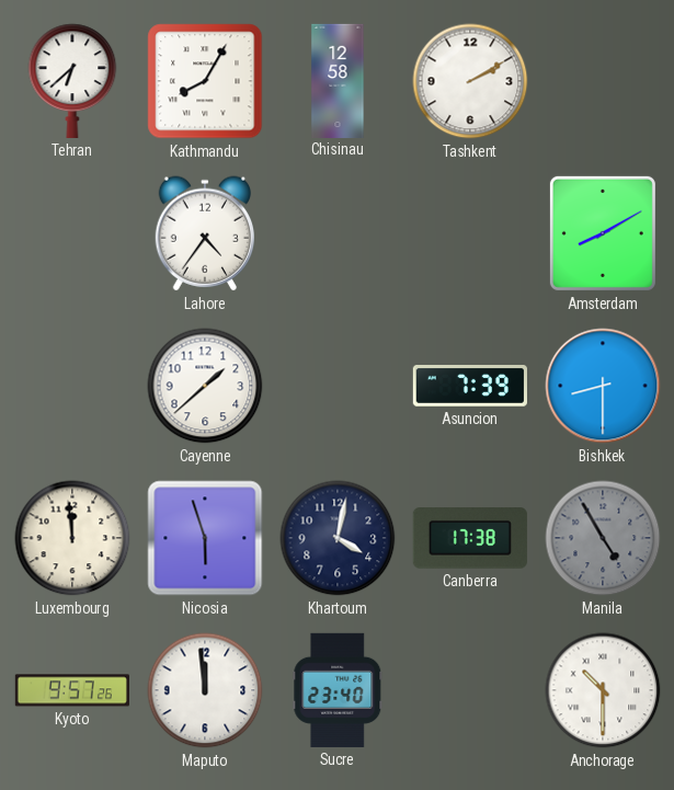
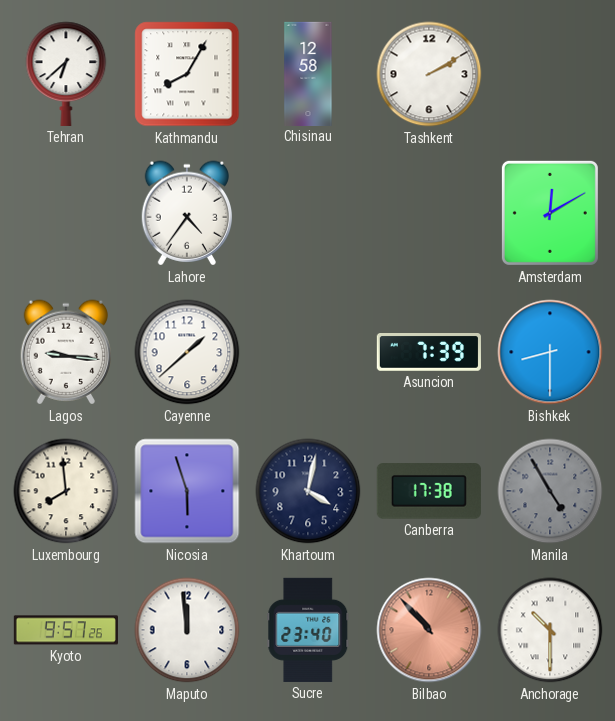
Amsterdam: 8:10 -> 12:10
Lagos: none -> 9:16
Luxembourg: 11:59 -> 7:59
Bilbao: none -> 10:53
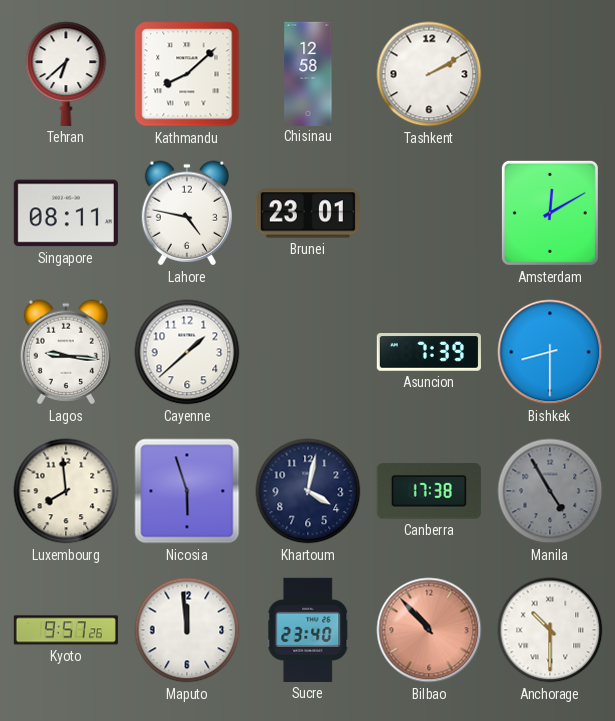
Kathmandu: 8:05 -> 8:08
Singapore: none -> 08:11
Lahore: 4:36 -> 4:47
Brunei: none -> 23:01
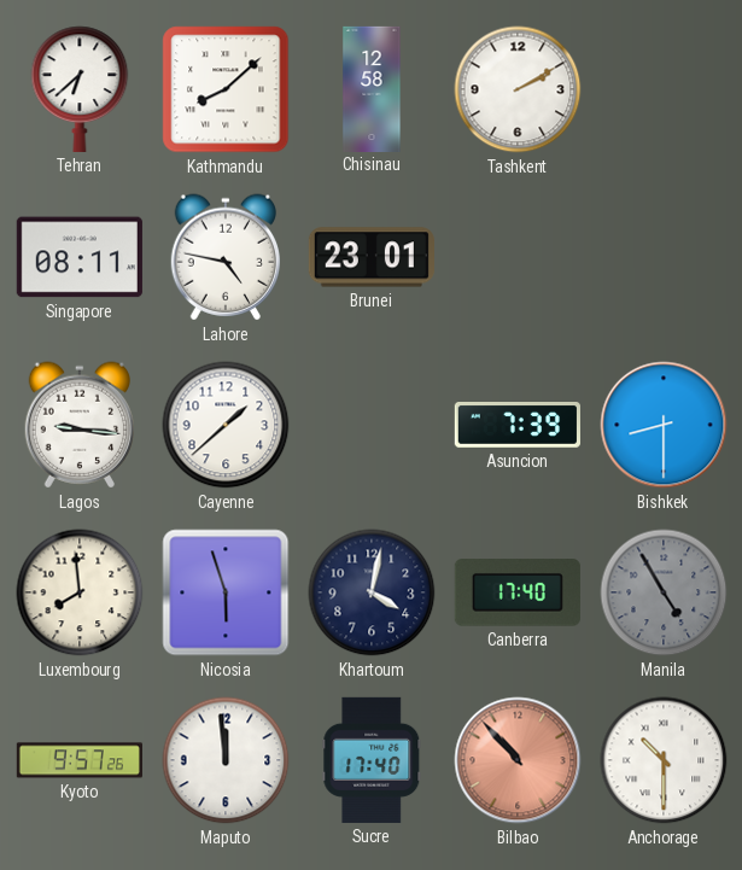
Amsterdam: 12:10 -> none
Canberra: 17:38 -> 17:40
Sucre: 23:40 -> 17:40
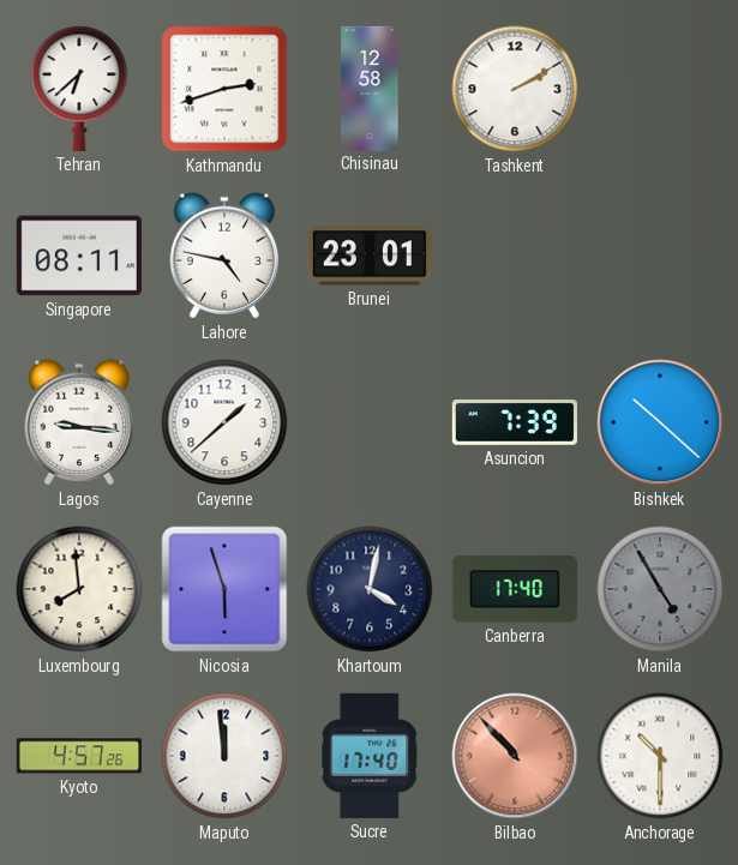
Kathmandu: 8:08 -> 2:42
Bishkek: 8:30 -> 10:22
Kyoto: 9:57 -> 4:57
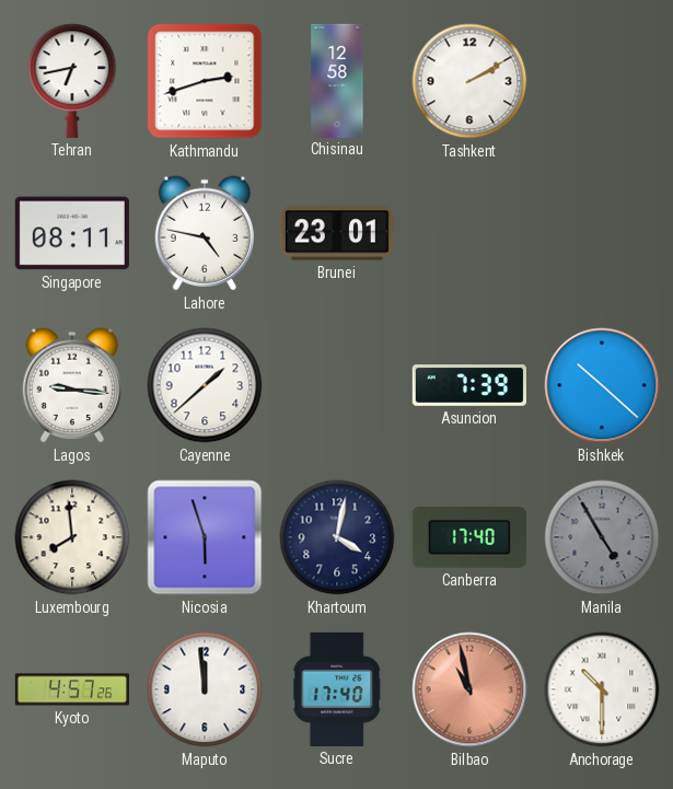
Tehran: 6:38 -> 6:43
Bilbao: 10:53 -> 10:58
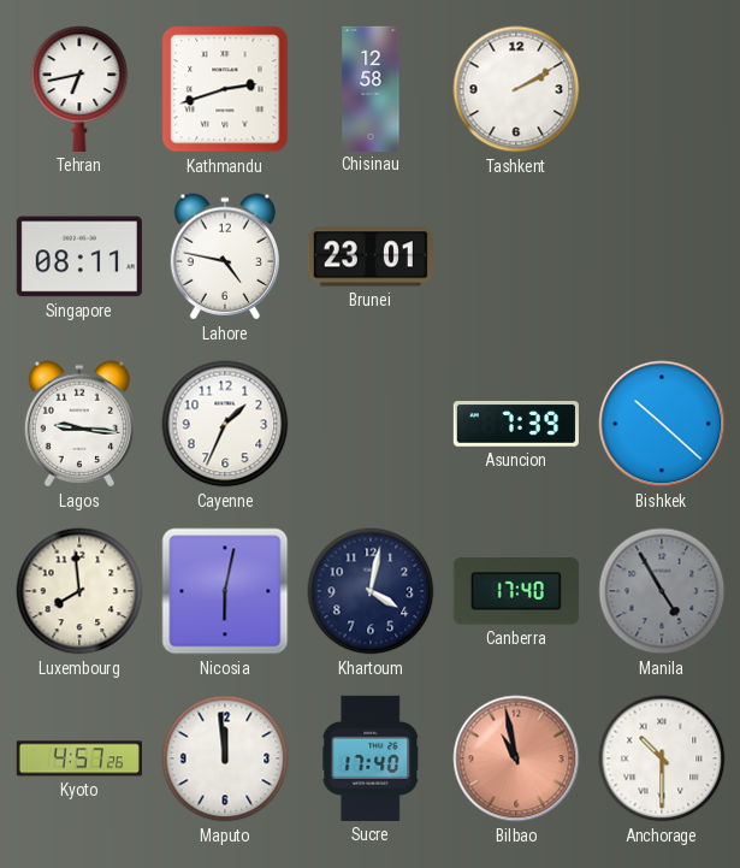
Cayenne: 1:38 -> 1:34
Nicosia: 5:57 -> 6:02
